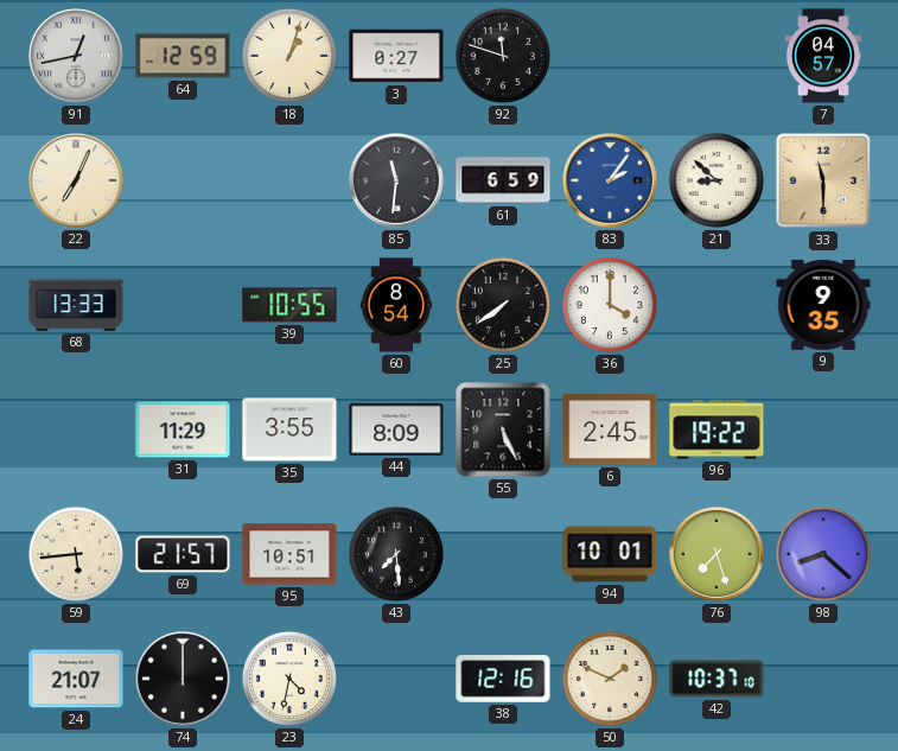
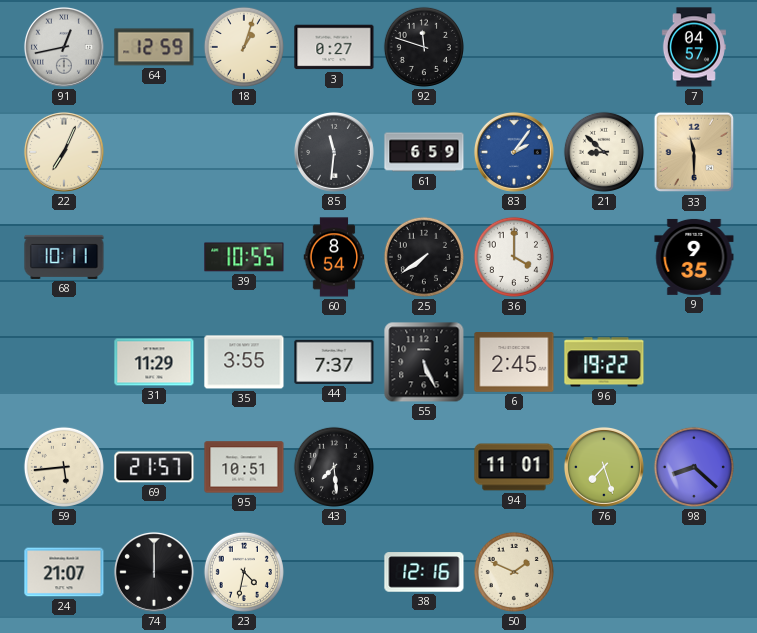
68: 13:33 -> 10:11
44: 8:09 -> 7:37
94: 10:01 -> 11:01
42: 10:37 -> none
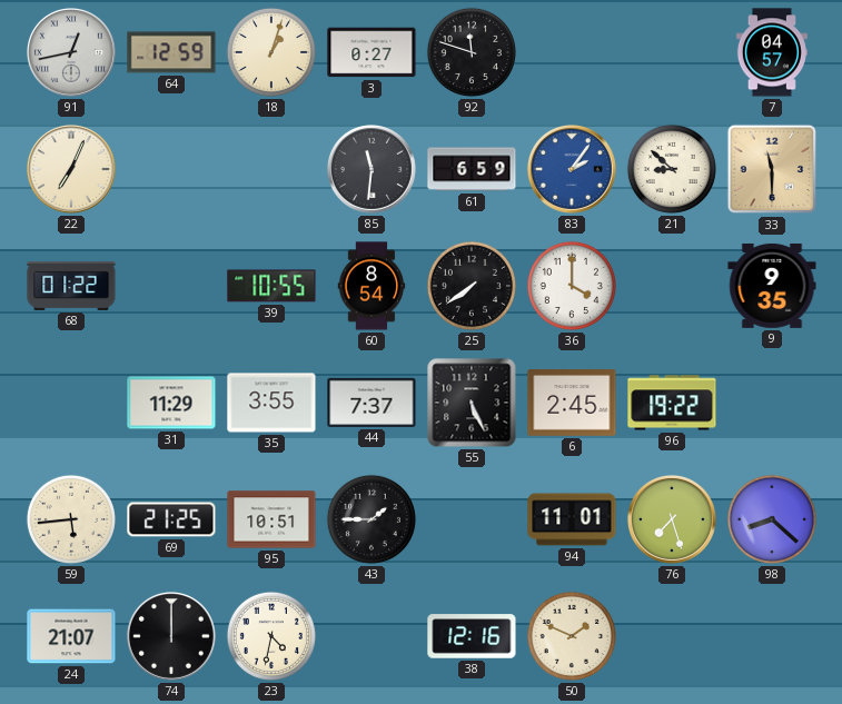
68: 10:11 -> 01:22
69: 21:57 -> 21:25
43: 7:29 -> 1:45
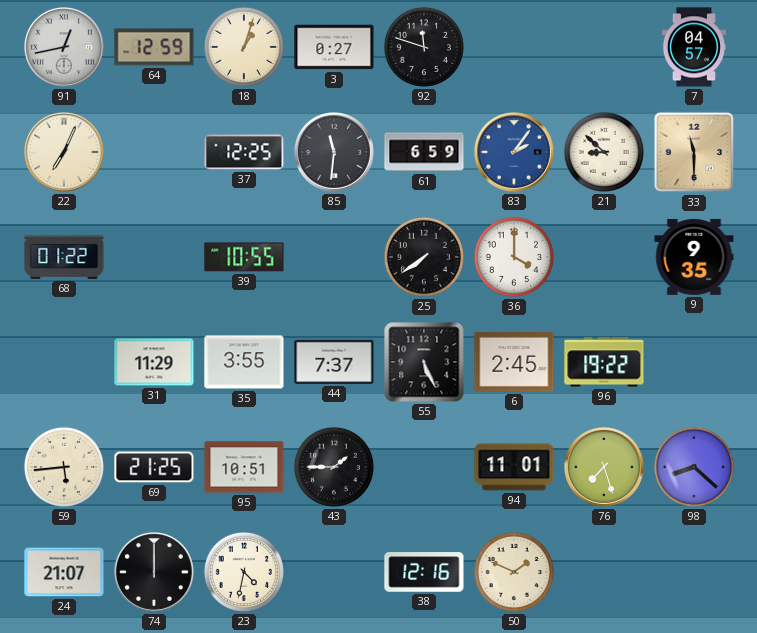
37: none -> 12:25
60: 8:54 -> none
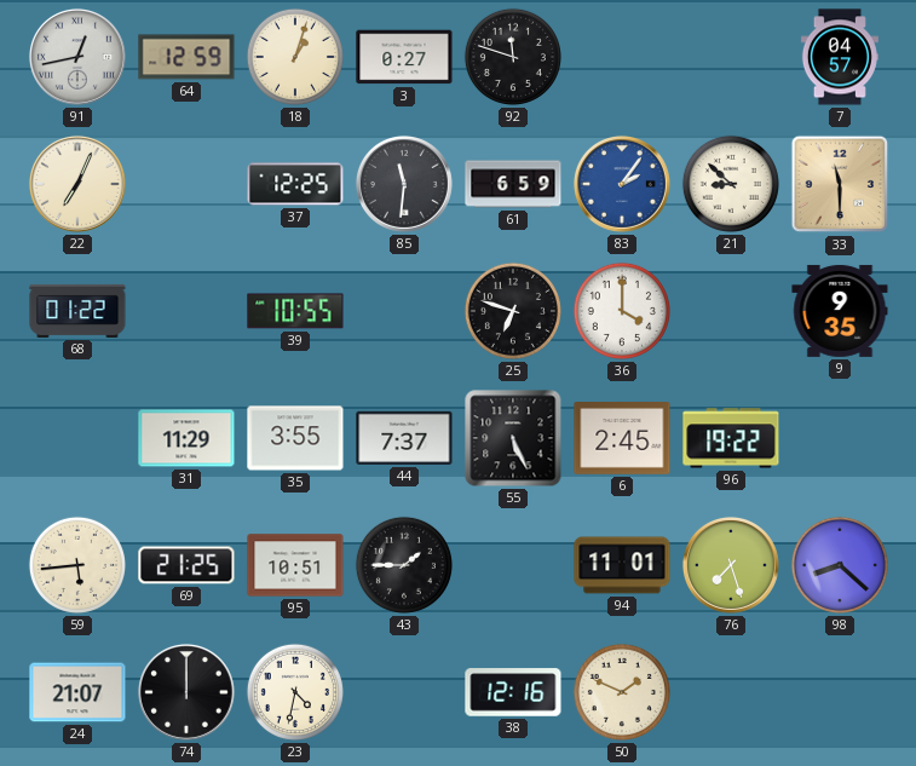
25: 7:39 -> 6:48
